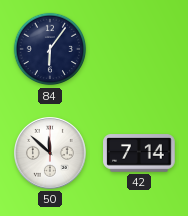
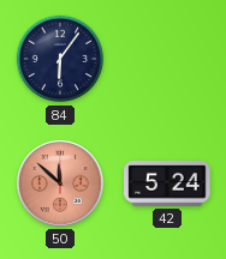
50 dial: white -> salmon
42: 7:14 -> 5:24
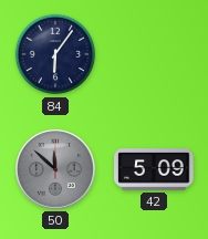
50 dial: salmon -> grey
42: 5:24 -> 5:09
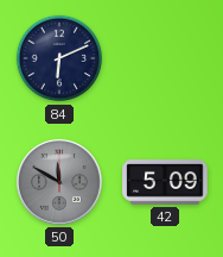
84: 6:06 -> 6:11
50: 11:52 -> 11:50
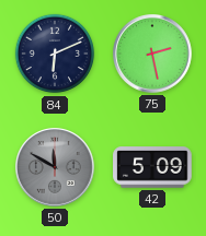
75: none -> 2:28
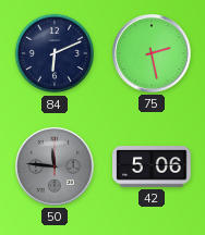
50: 11:50 -> 11:46
42: 5:09 -> 5:06
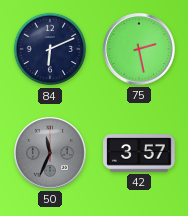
50: 11:46 -> 11:34
42: 5:06 -> 3:57
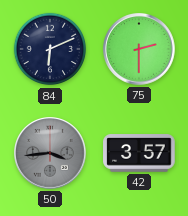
75: 2:28 -> 2:30
50: 11:34 -> 3:44
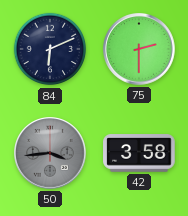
42: 3:57 -> 3:58
